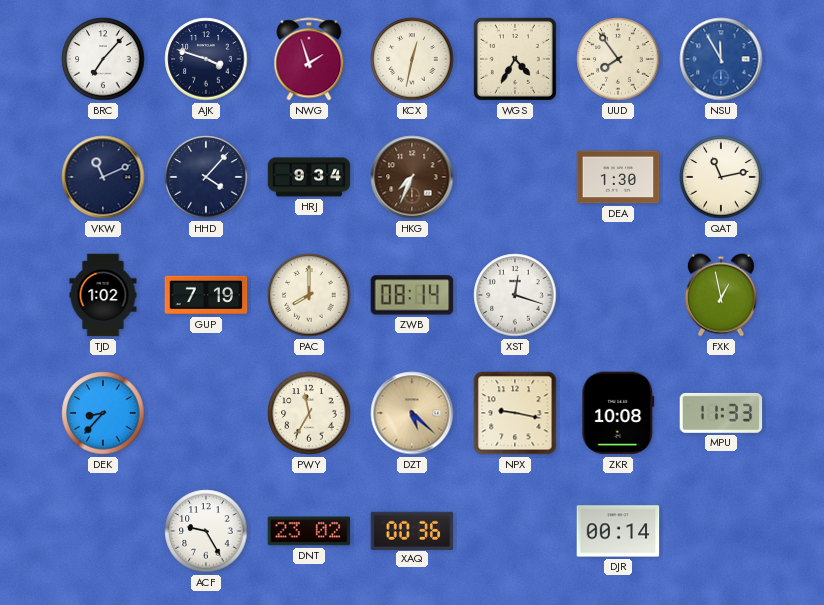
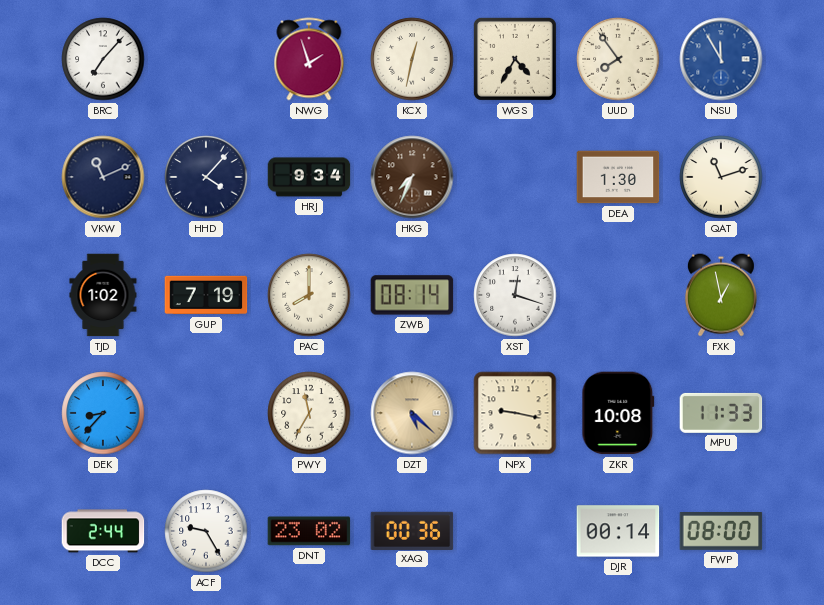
AJK: 3:48 -> none
QAT: 11:13 -> 11:12
DCC: none -> 2:44
FWP: none -> 08:00
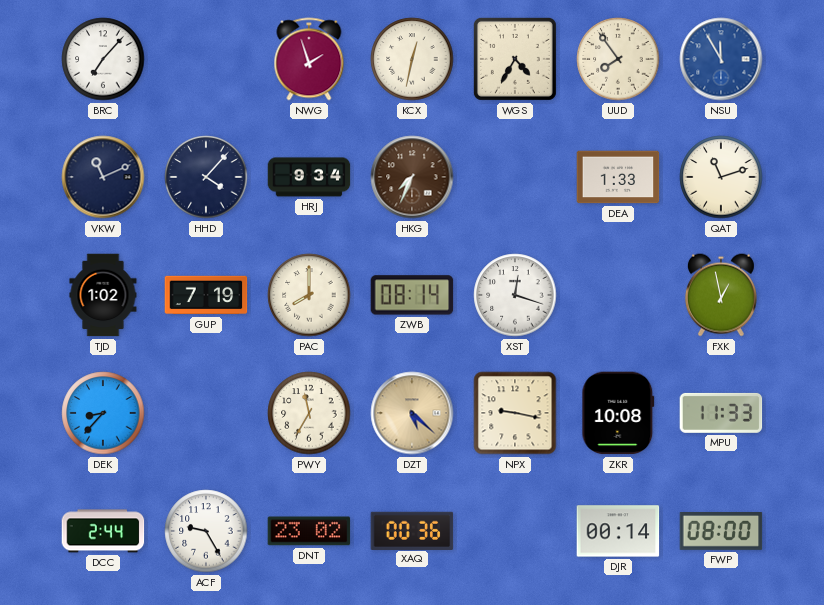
DEA: 1:30 -> 1:33
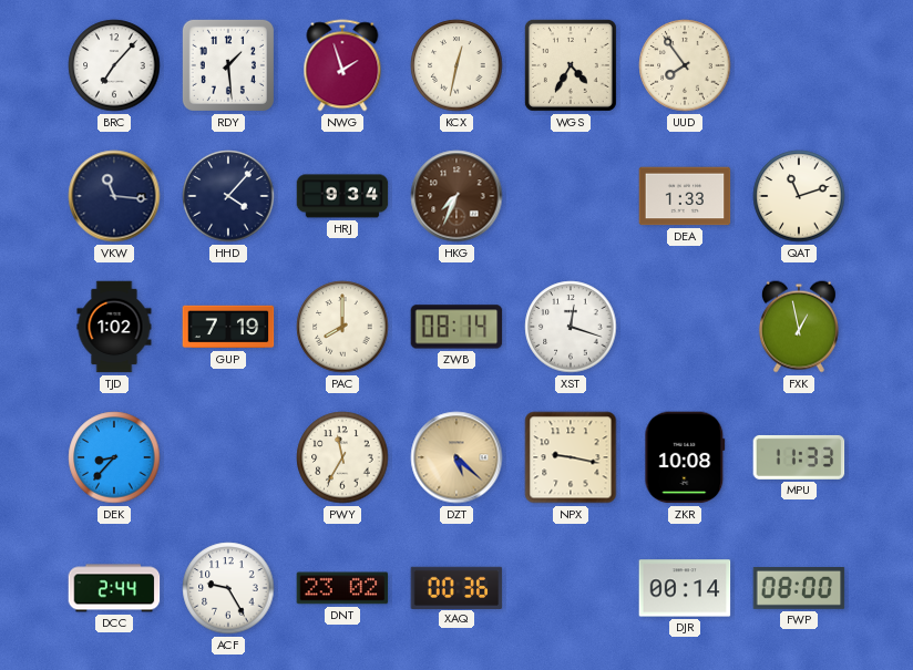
RDY: none -> 1:29
NSU: 11:55 -> none
VKW: 11:11 -> 11:16
